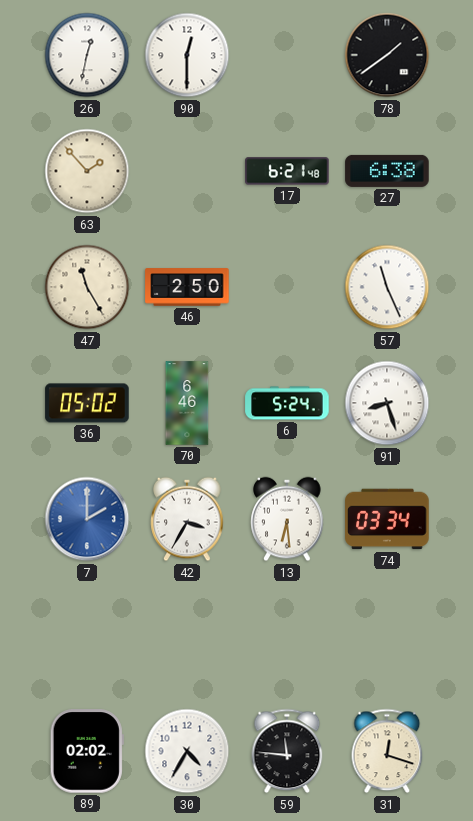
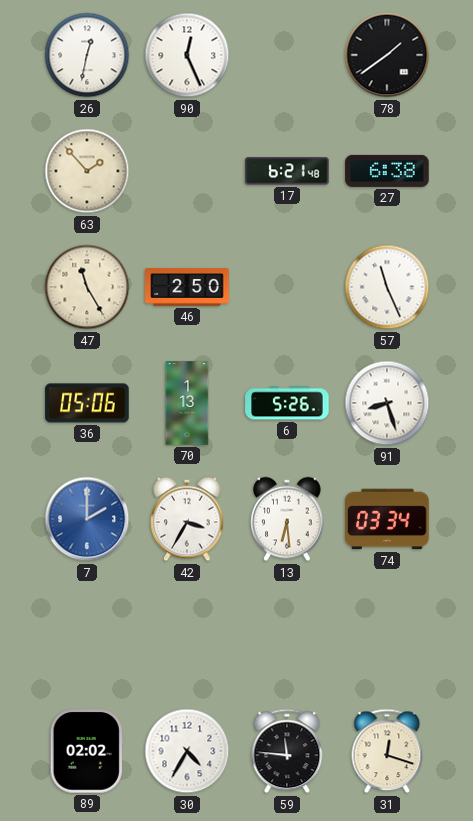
90: 12:30 -> 12:26
36: 05:02 -> 05:06
70: 6:46 -> 1:13
6: 5:24 -> 5:26
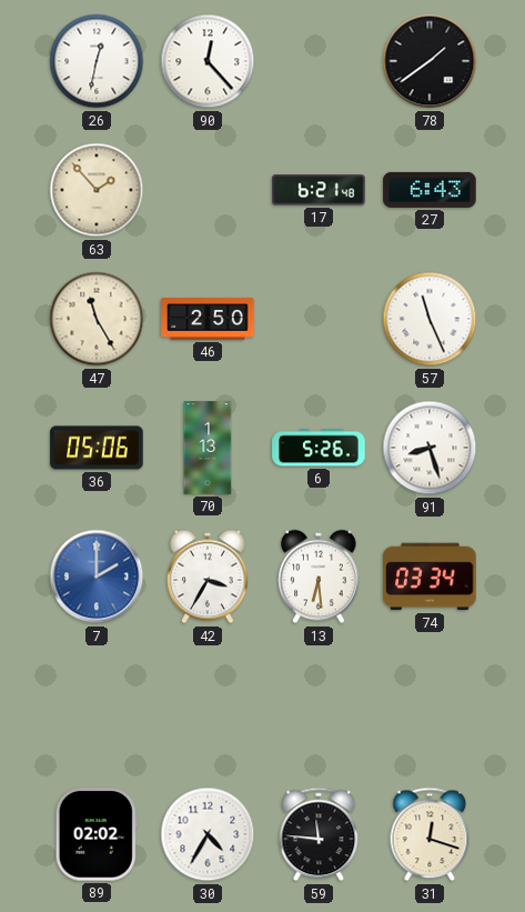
90: 12:26 -> 12:23
27: 6:38 -> 6:43
